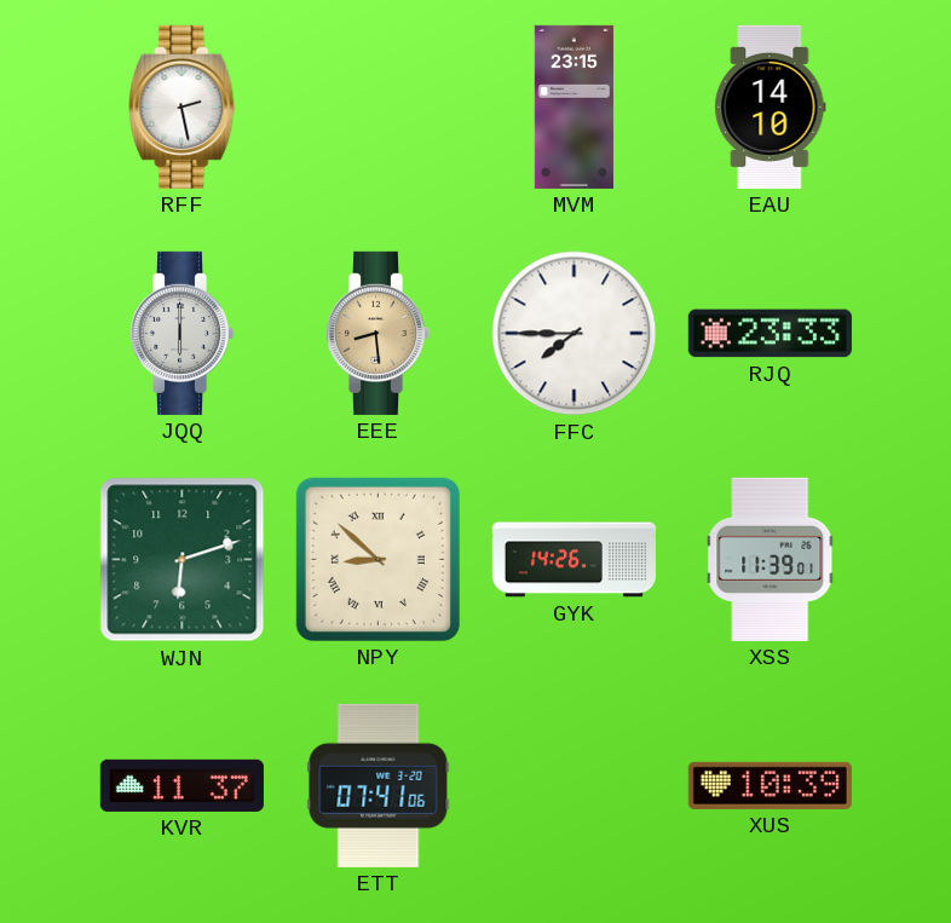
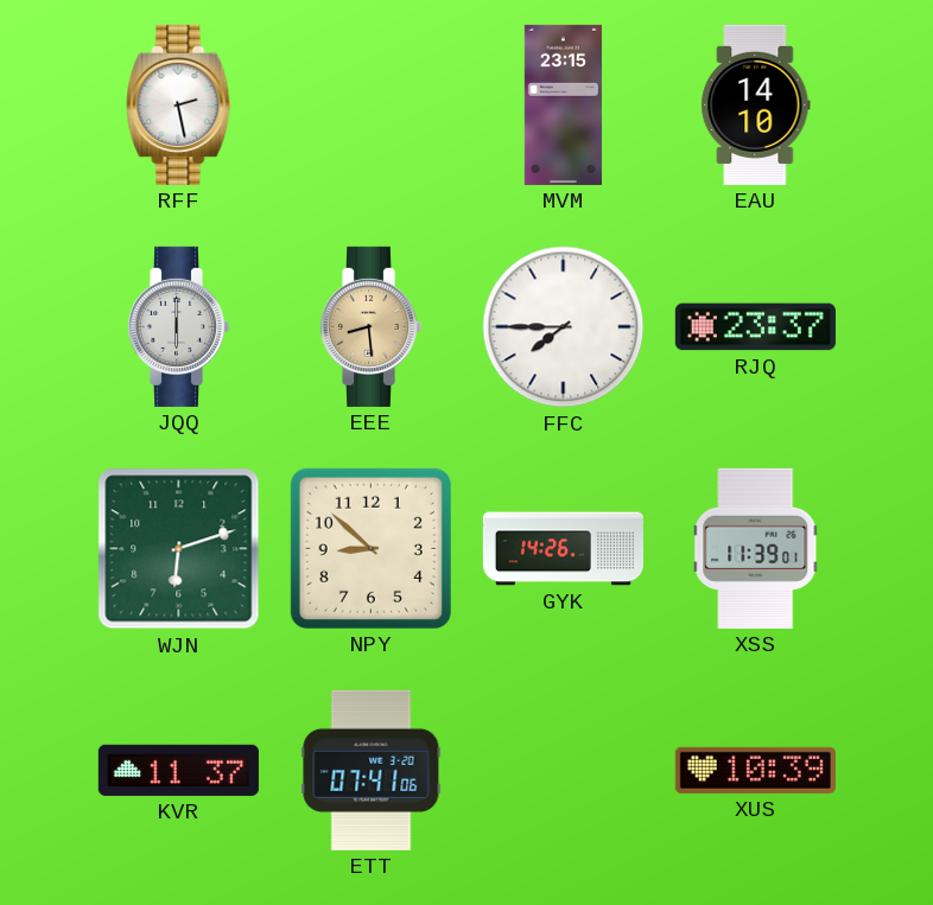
RJQ: 23:33 -> 23:37
NPY numerals: Roman -> Arabic
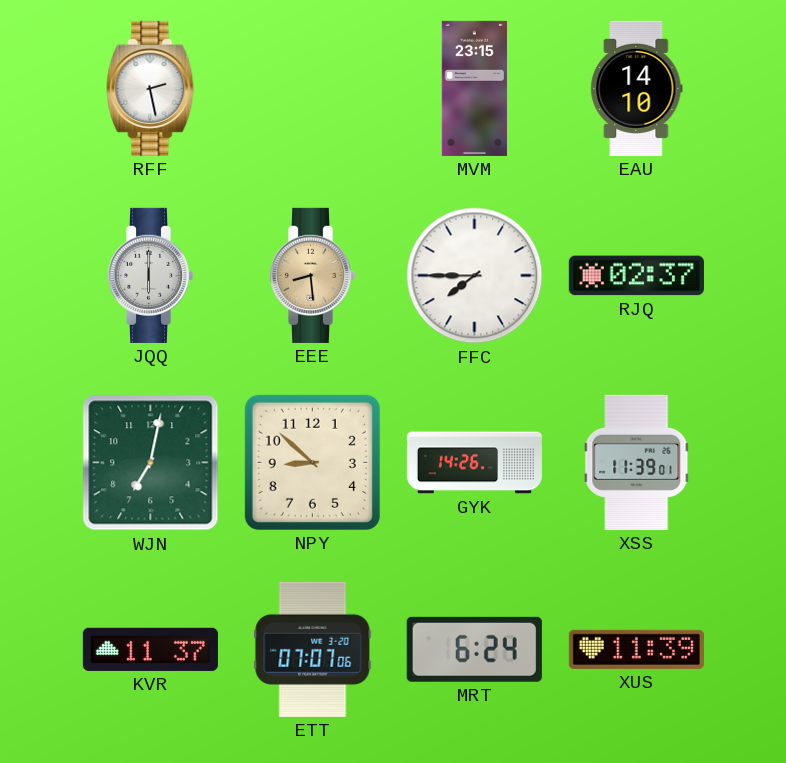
RJQ: 23:37 -> 02:37
WJN: 6:12 -> 7:02
ETT: 07:41 -> 07:07
MRT: none -> 6:24
XUS: 10:39 -> 11:39
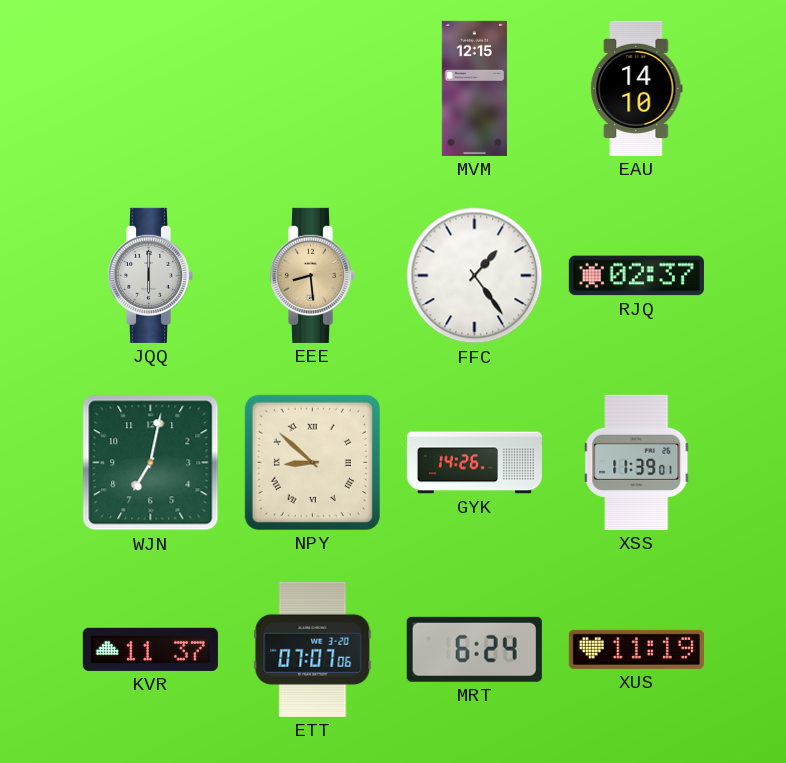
RFF: 2:28 -> none
MVM: 23:15 -> 12:15
FFC: 7:45 -> 1:24
NPY numerals: Arabic -> Roman
XUS: 11:39 -> 11:19
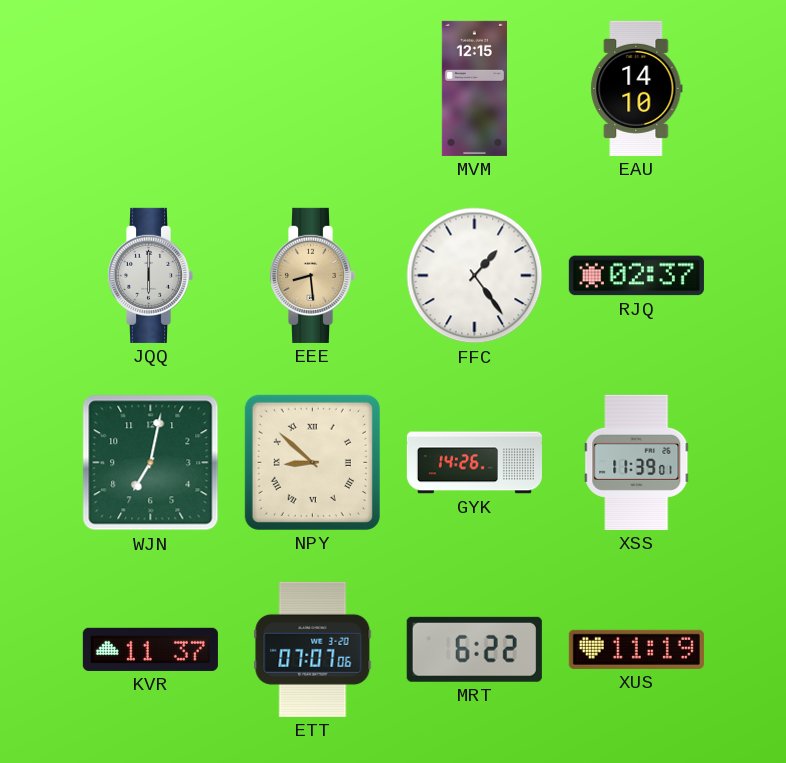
MRT: 6:24 -> 6:22
